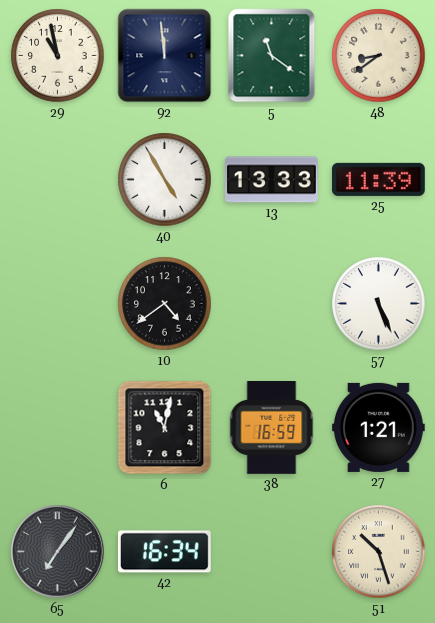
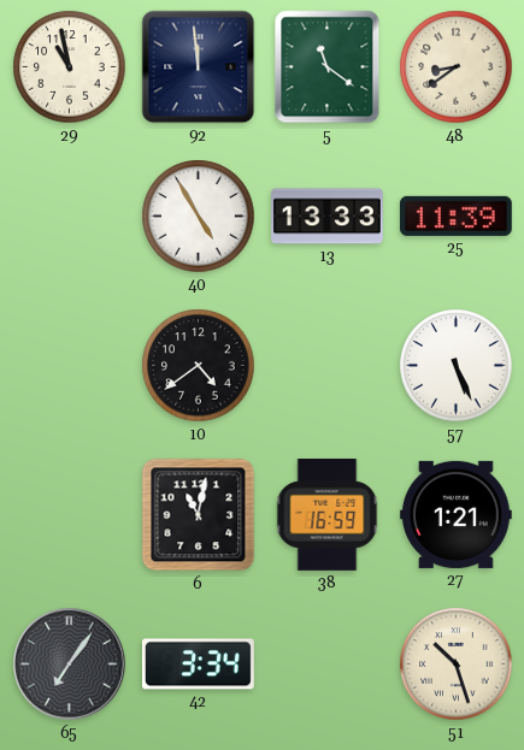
42: 16:34 -> 3:34
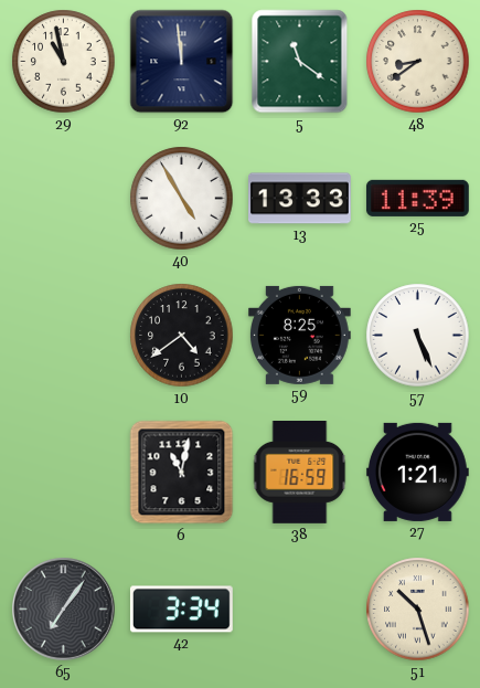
59: none -> 8:25
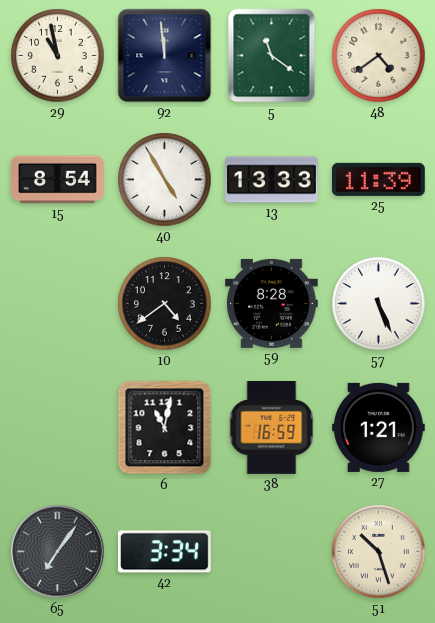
48: 8:39 -> 4:39
15: none -> 8:54
59: 8:25 -> 8:28
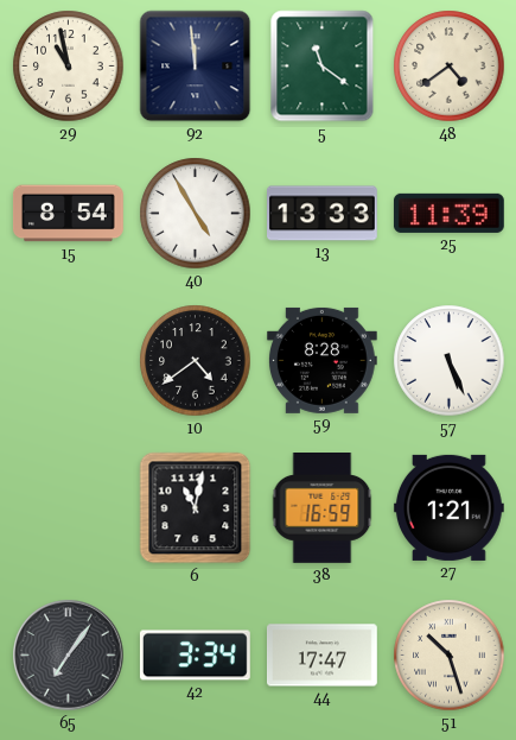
44: none -> 17:47
